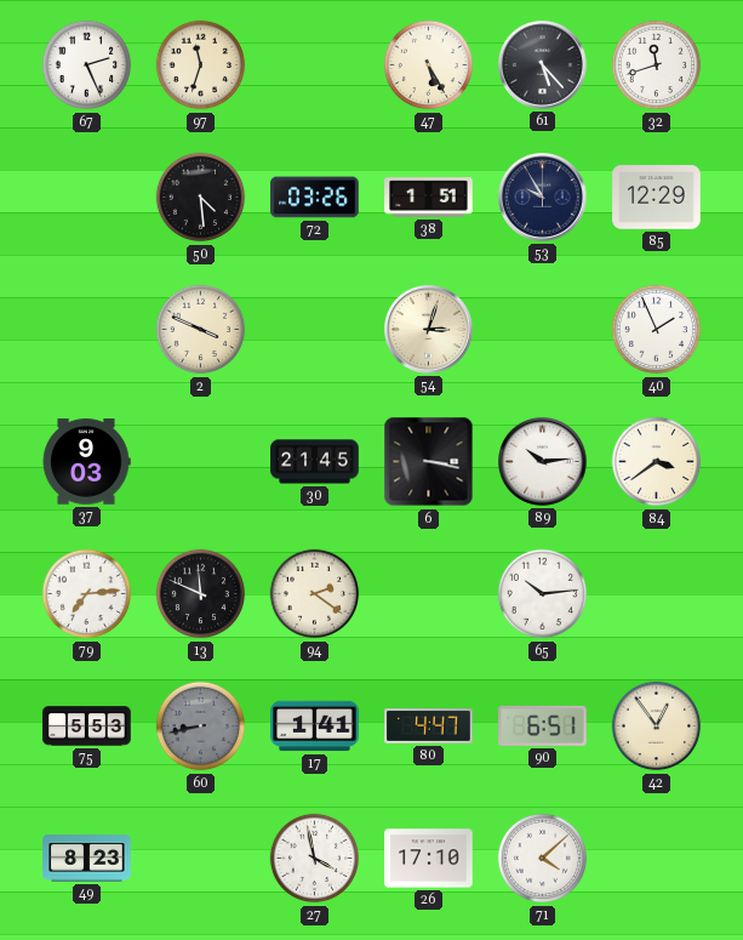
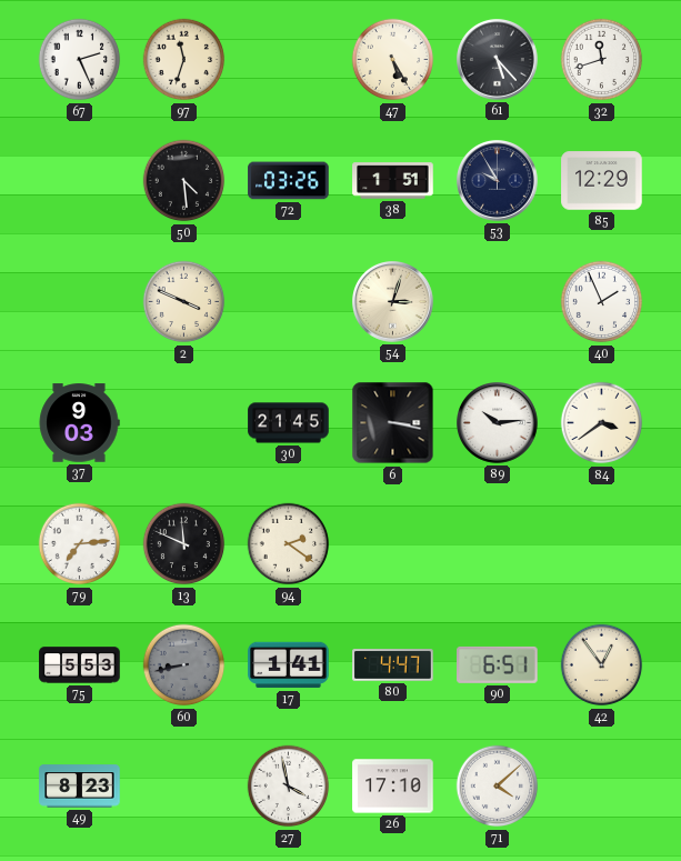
65: 10:14 -> none
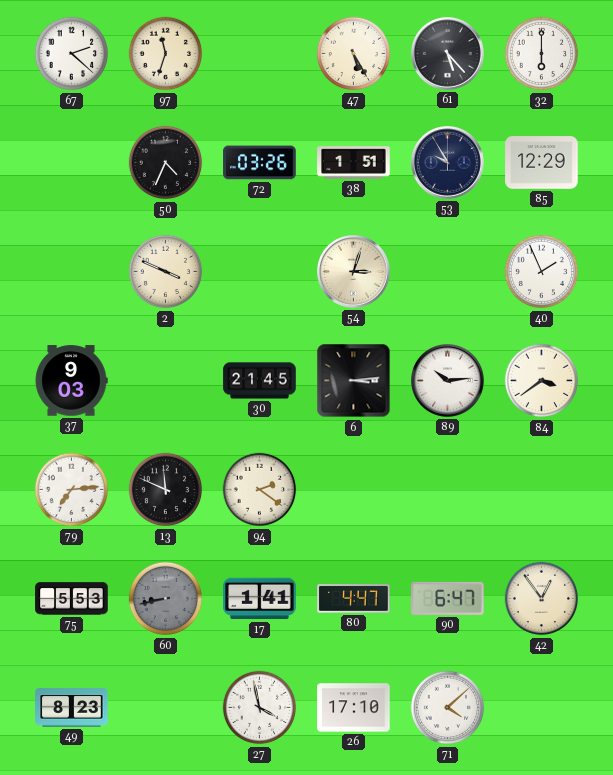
67: 2:26 -> 2:22
32: 11:42 -> 6:00
50: 4:29 -> 4:34
6: 3:17 -> 3:14
90: 6:51 -> 6:47
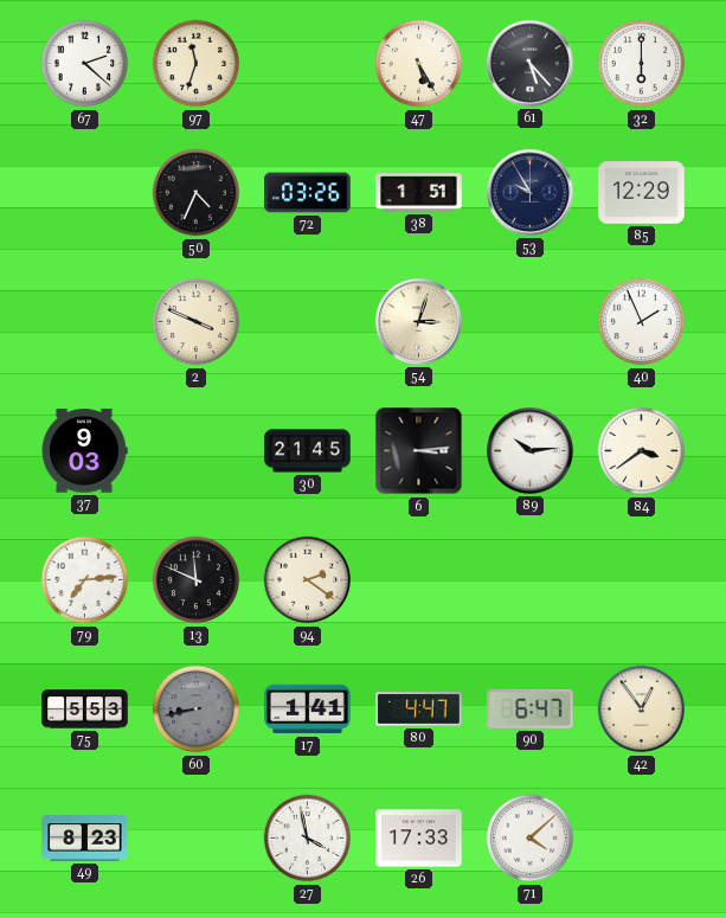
26: 17:10 -> 17:33
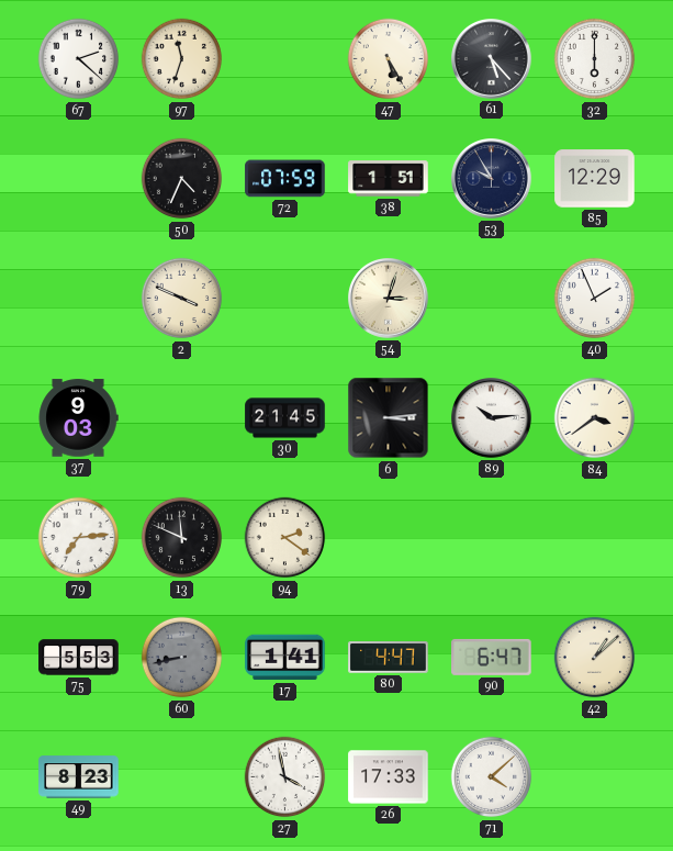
72: 03:26 -> 07:59
42: 12:54 -> 1:08
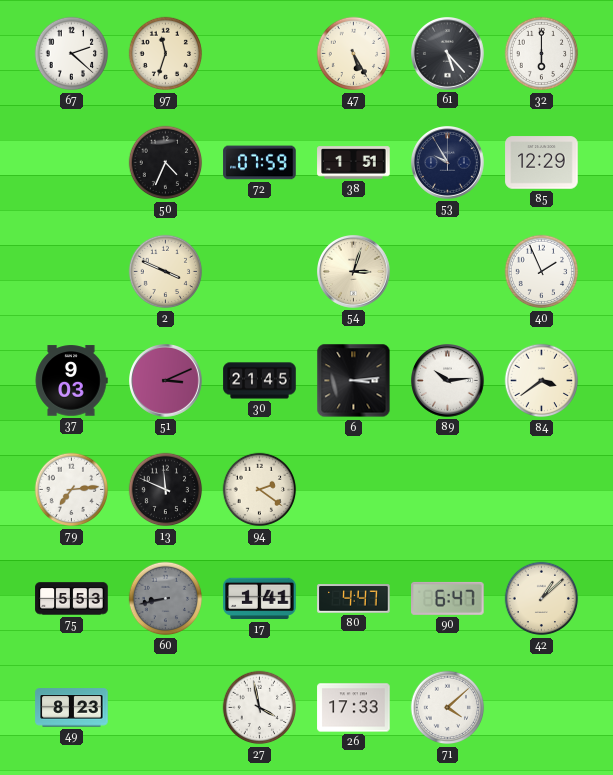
51: none -> 3:11
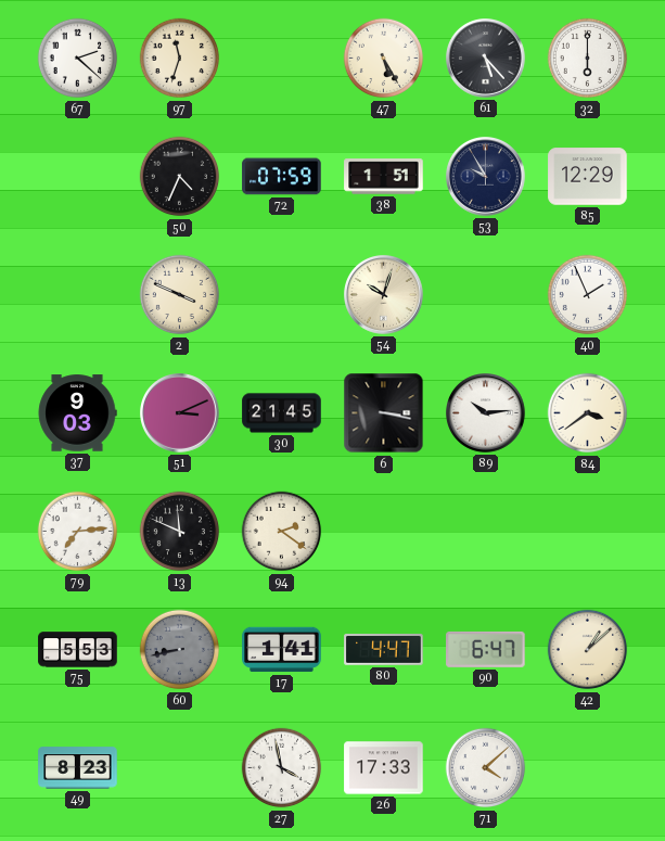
54: 3:03 -> 10:03
6: 3:14 -> 3:17
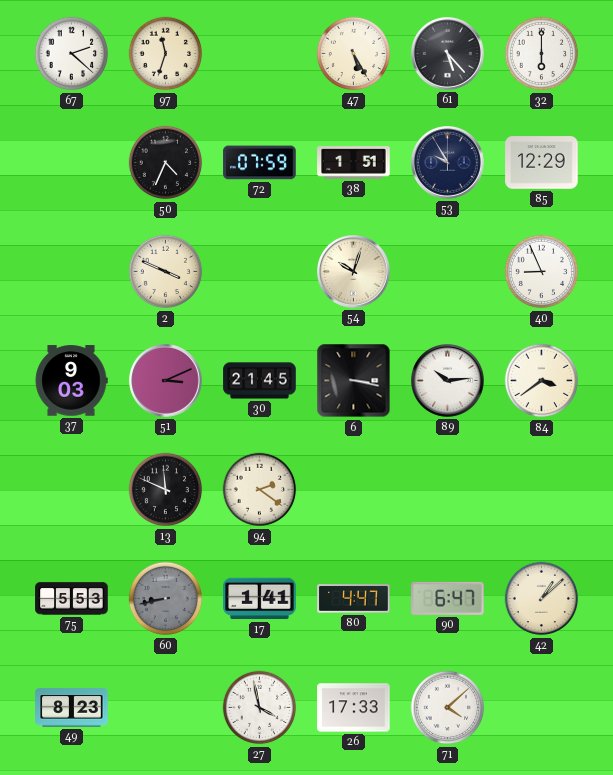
40: 1:56 -> 8:56
79: 7:14 -> none
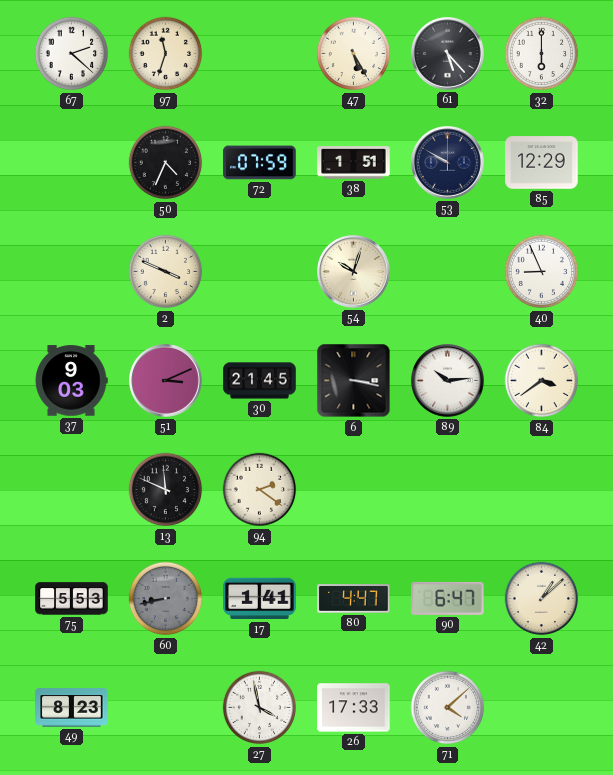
53: 9:55 -> 9:50
